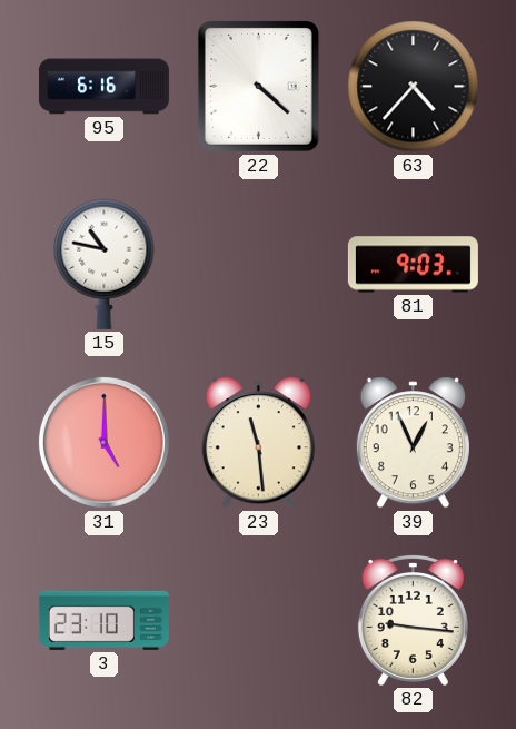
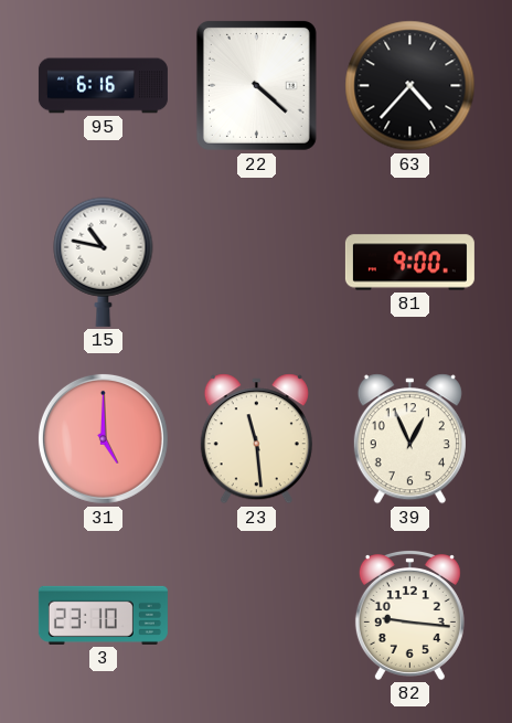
81: 9:03 -> 9:00
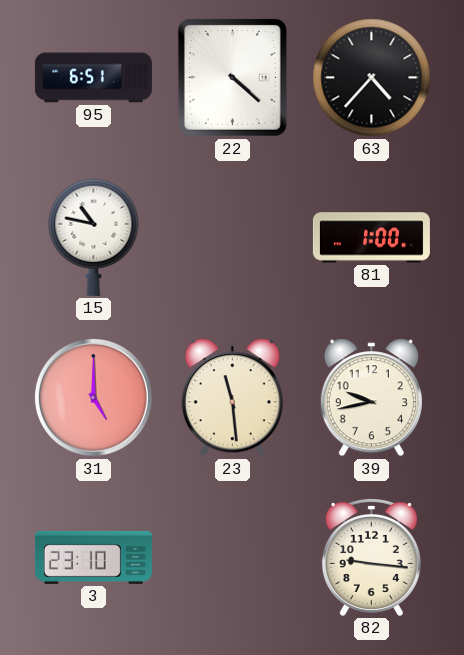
95: 6:16 -> 6:51
81: 9:00 -> 1:00
39: 12:56 -> 9:43
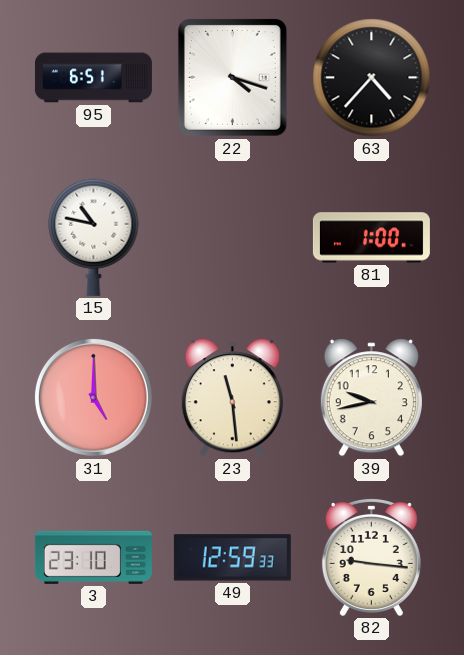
22: 4:22 -> 4:18
49: none -> 12:59
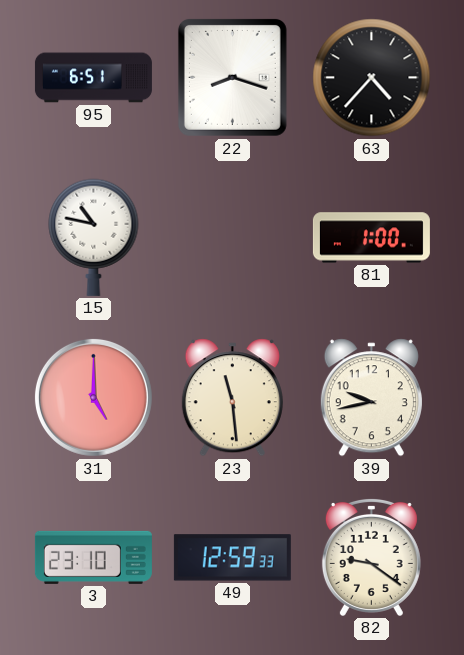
22: 4:18 -> 8:18
82: 9:16 -> 9:21
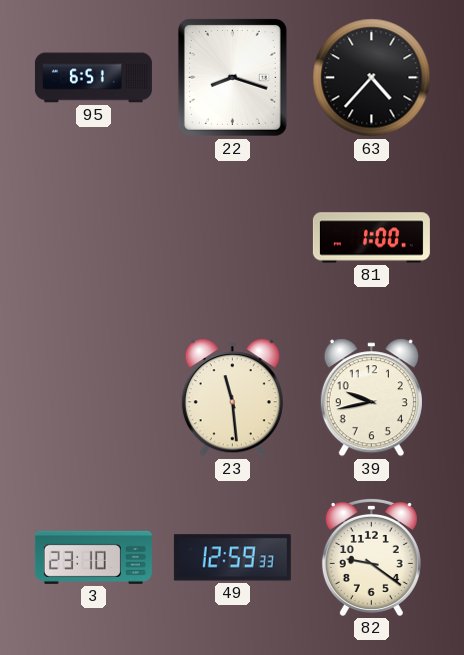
15: 10:47 -> none
31: 5:00 -> none
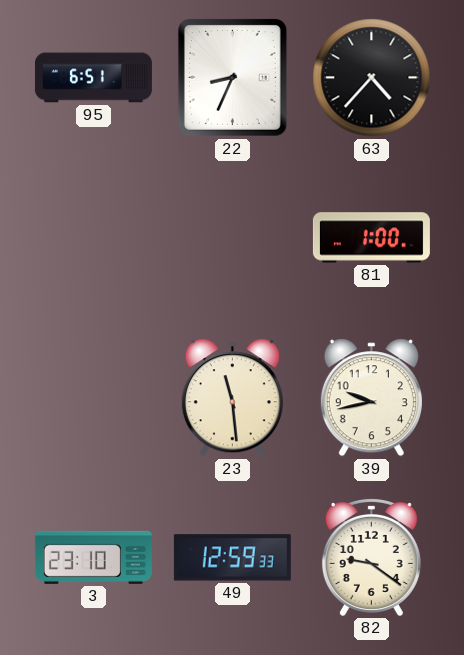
22: 8:18 -> 8:34
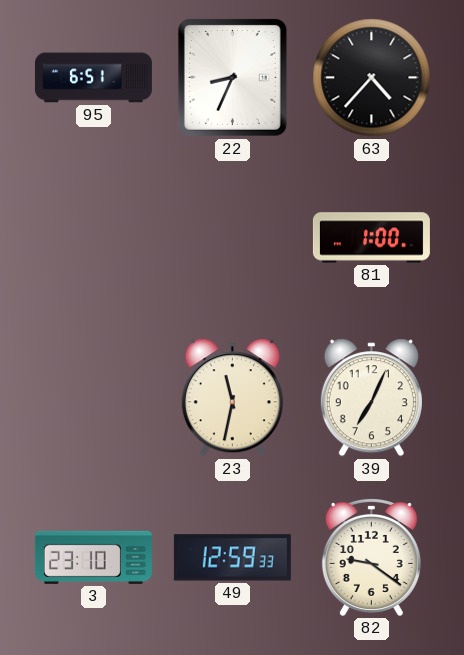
23: 11:29 -> 11:32
39: 9:43 -> 7:04
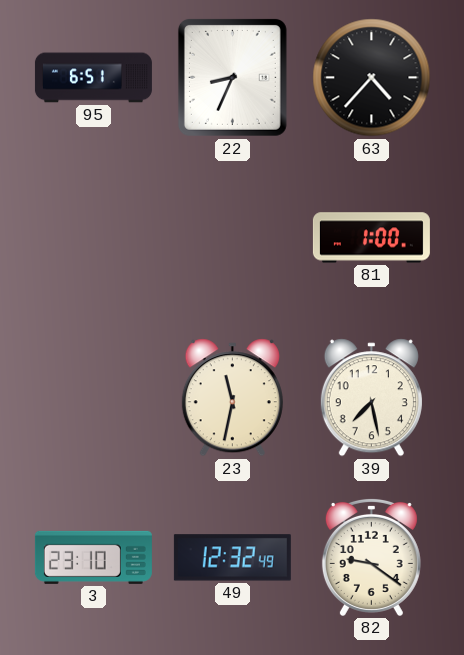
39: 7:04 -> 7:28
49: 12:59 -> 12:32
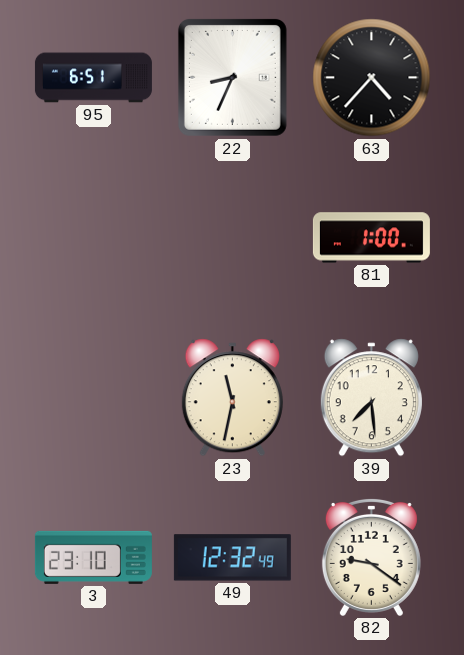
39: 7:28 -> 7:29
